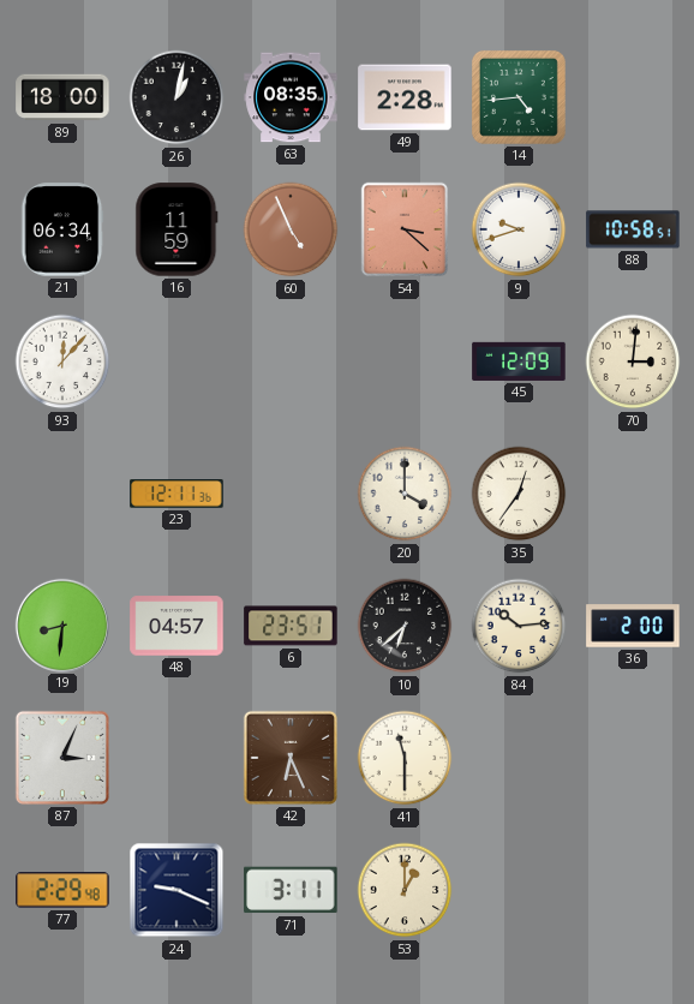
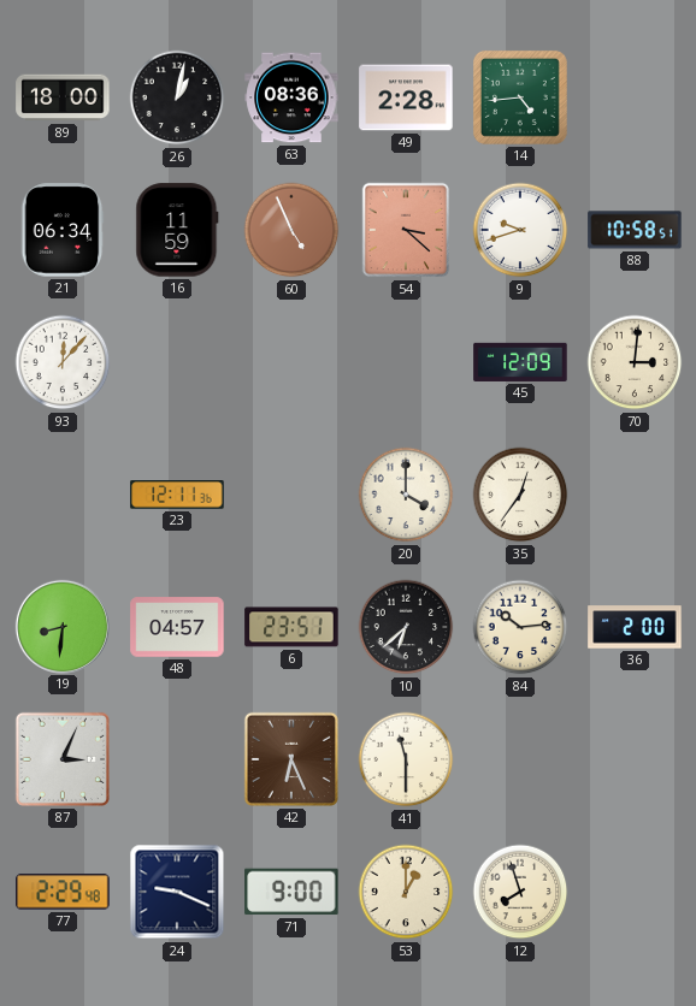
63: 08:35 -> 08:36
71: 3:11 -> 9:00
12: none -> 7:57
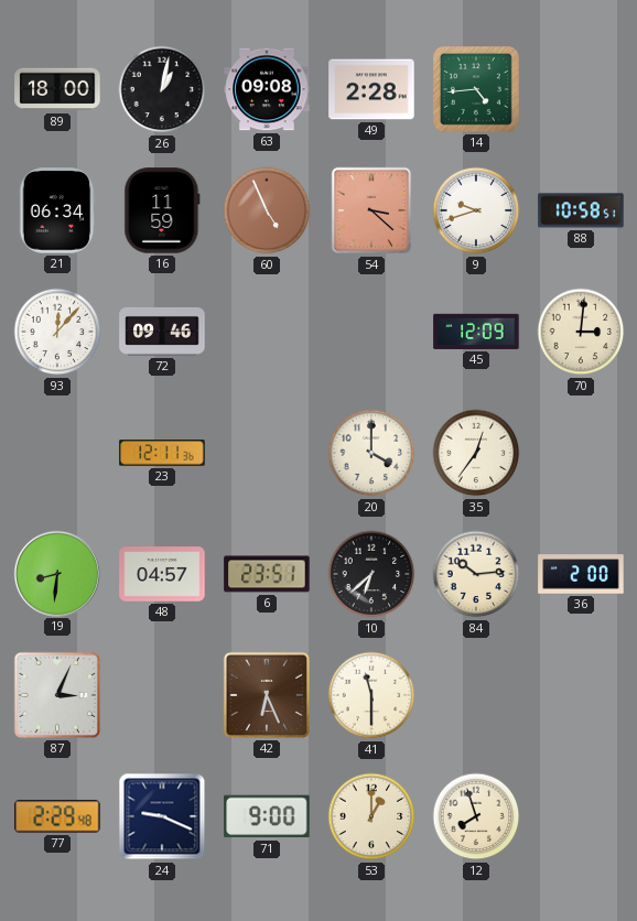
63: 08:36 -> 09:08
72: none -> 09:46
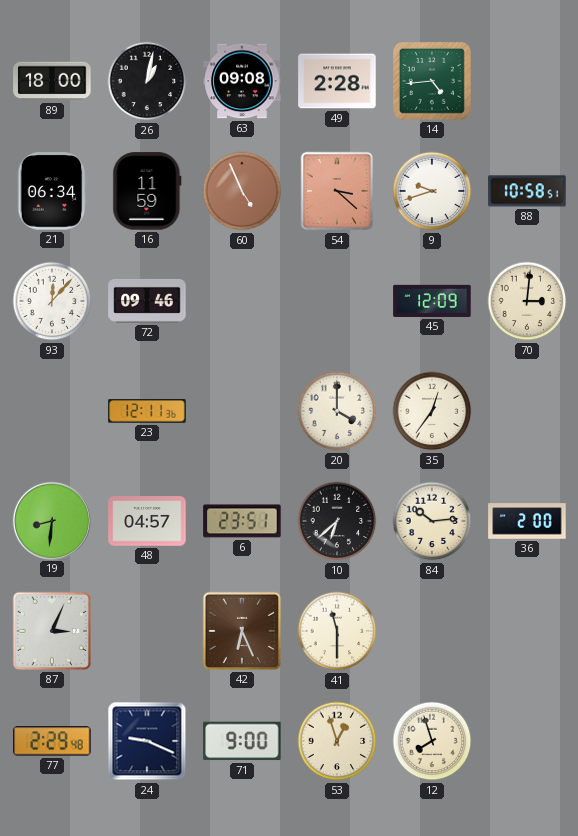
53: 1:00 -> 12:57
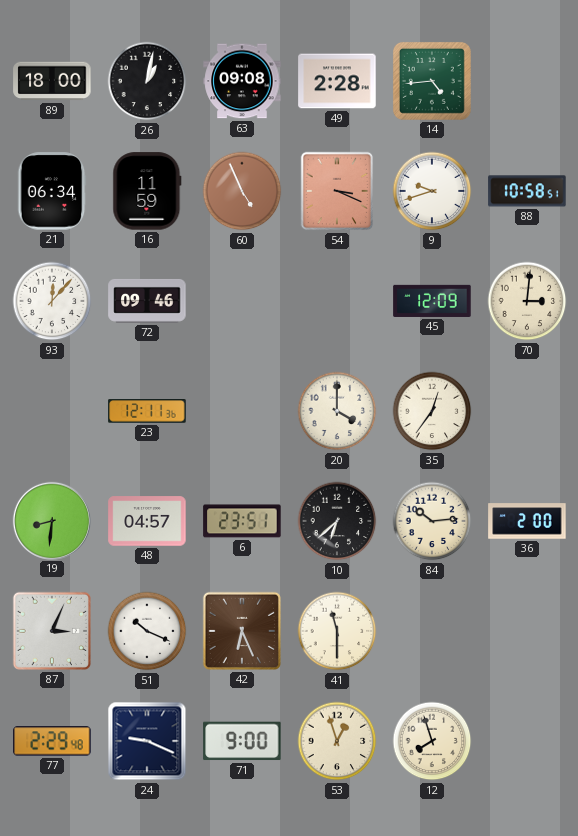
54: 3:22 -> 3:19
51: none -> 10:19
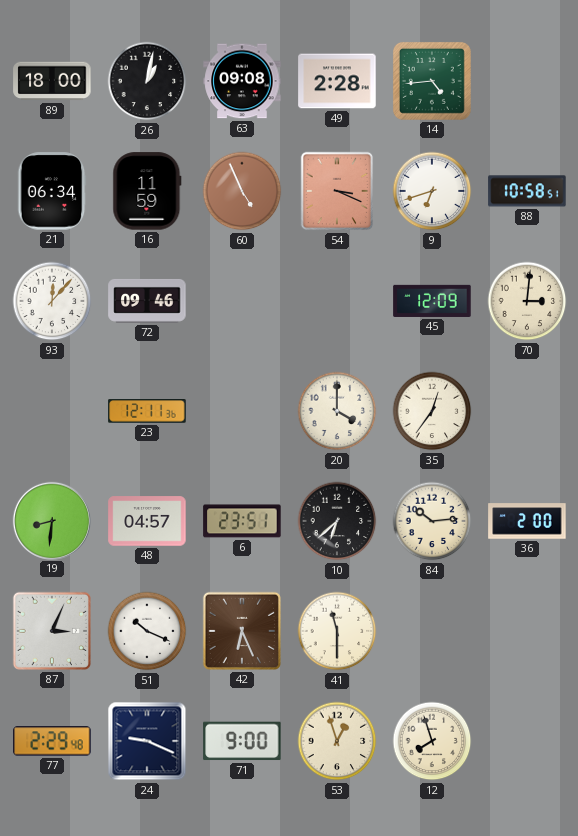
9: 9:42 -> 6:42
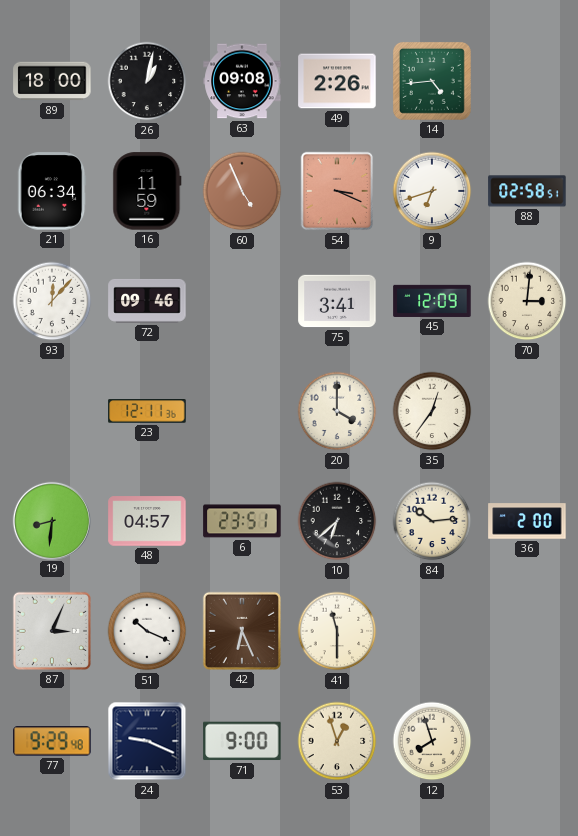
49: 2:28 -> 2:26
88: 10:58 -> 02:58
75: none -> 3:41
77: 2:29 -> 9:29
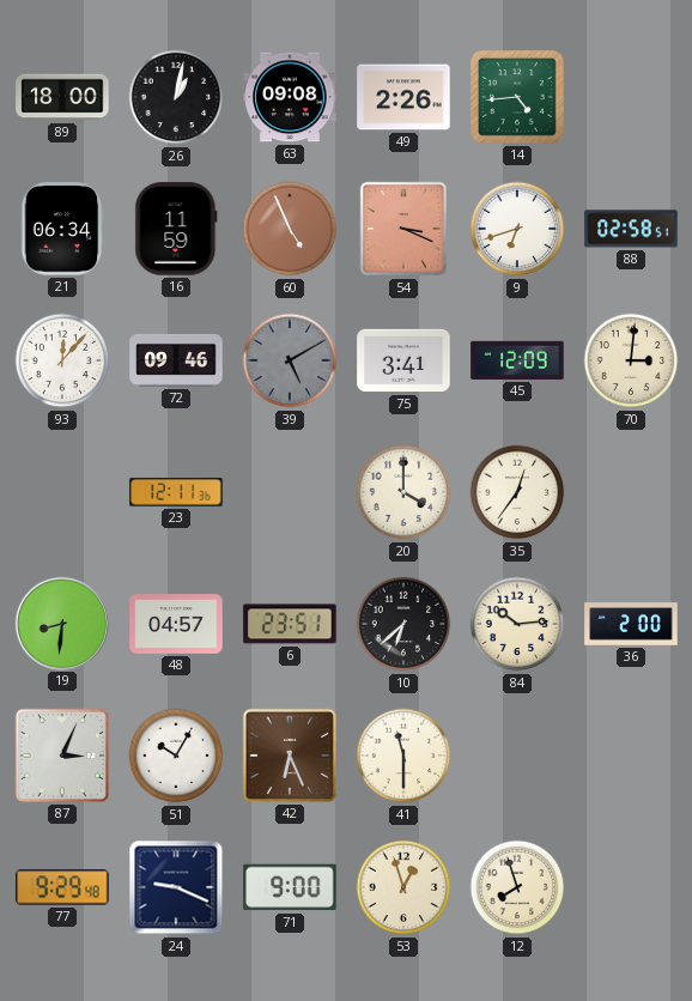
39: none -> 5:10
51: 10:19 -> 10:05
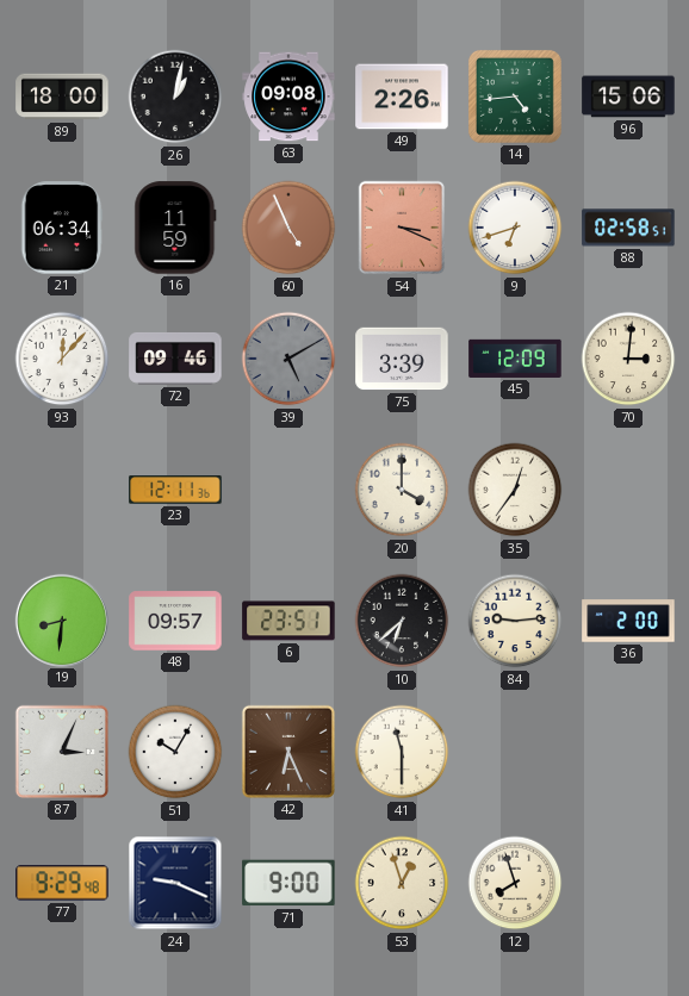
96: none -> 15:06
75: 3:41 -> 3:39
48: 04:57 -> 09:57
84: 10:14 -> 9:14
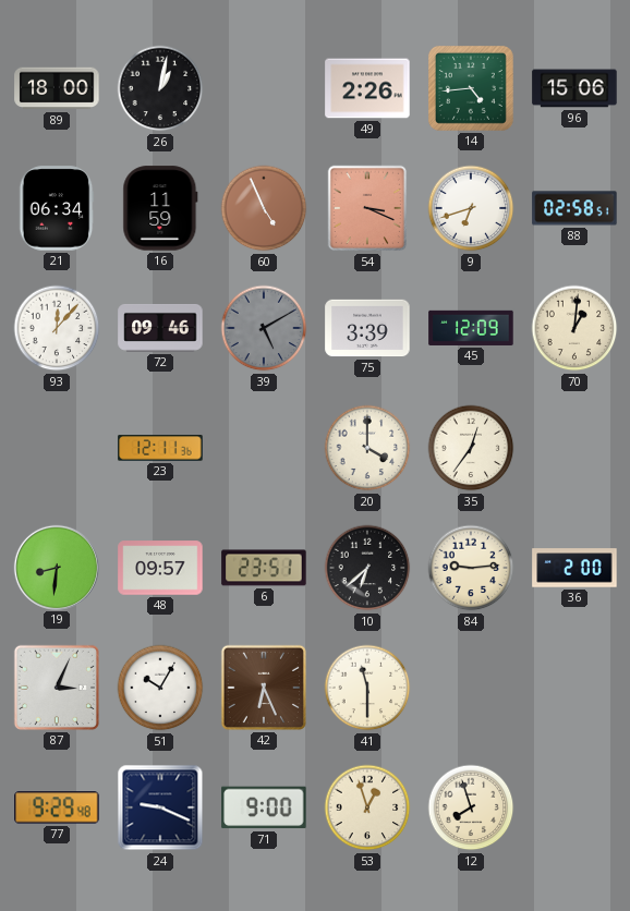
63: 09:08 -> none
70: 3:01 -> 1:01
